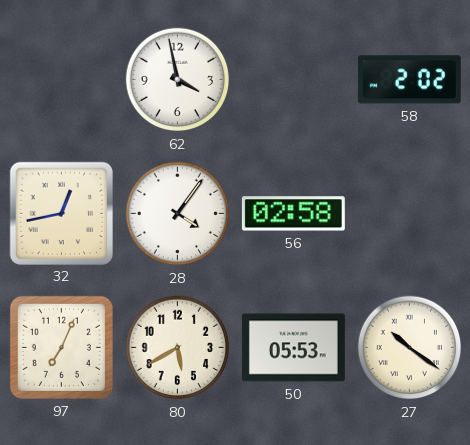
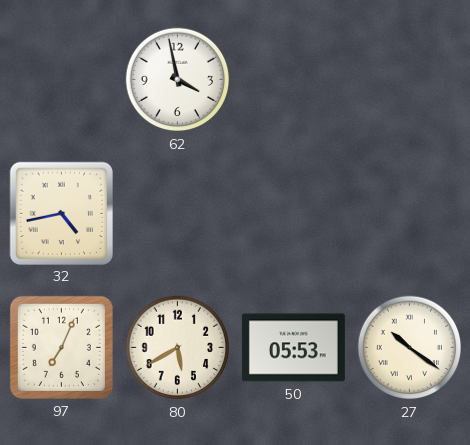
58: 2:02 -> none
32: 12:43 -> 4:43
28: 4:06 -> none
56: 02:58 -> none
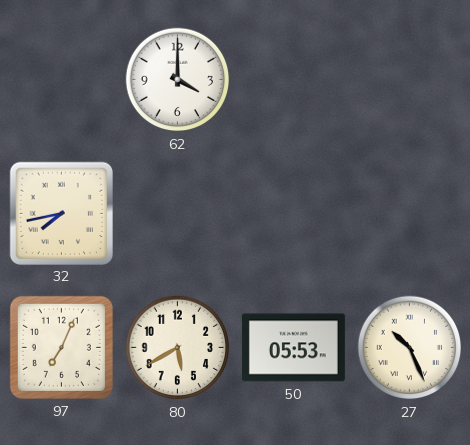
62: 3:58 -> 4:00
32: 4:43 -> 7:43
27: 10:21 -> 10:26
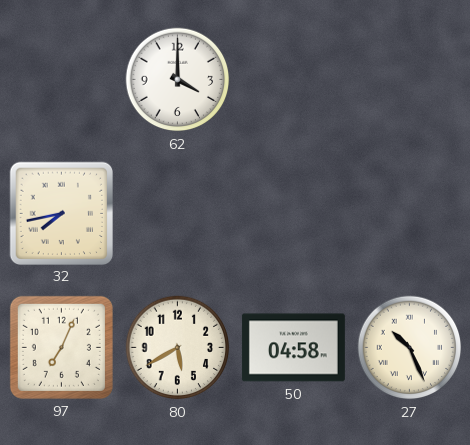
50: 05:53 -> 04:58
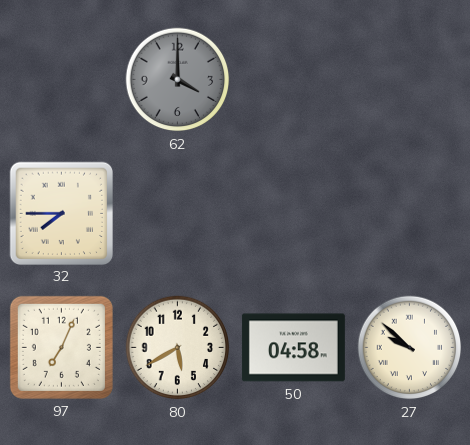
62 dial: white -> grey
32: 7:43 -> 7:45
27: 10:26 -> 9:52
